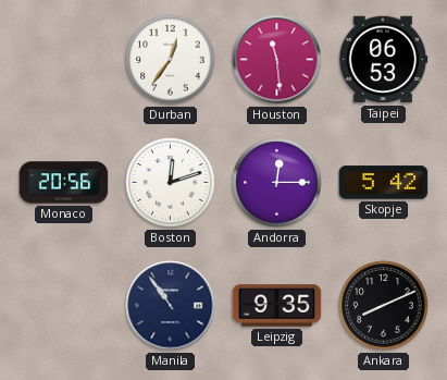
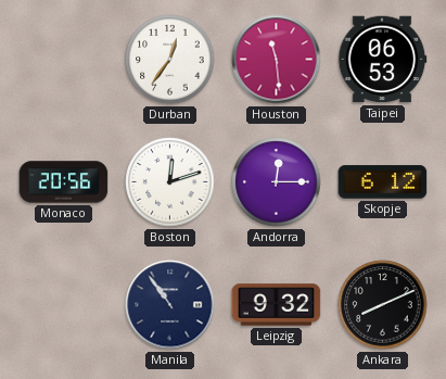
Skopje: 5:42 -> 6:12
Leipzig: 9:35 -> 9:32
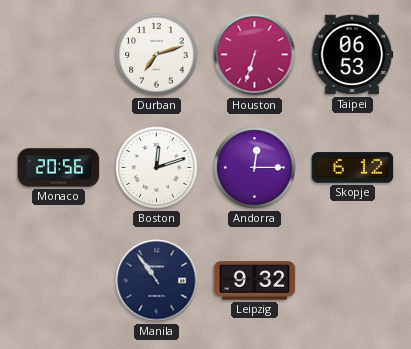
Durban: 12:36 -> 7:12
Houston: 11:29 -> 6:33
Ankara: 8:11 -> none
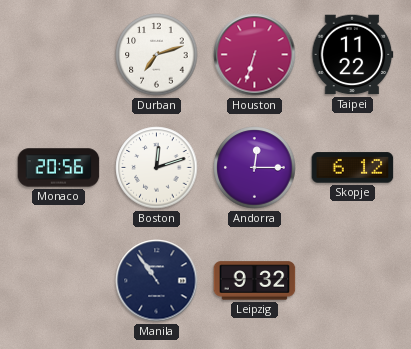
Taipei: 06:53 -> 11:22
